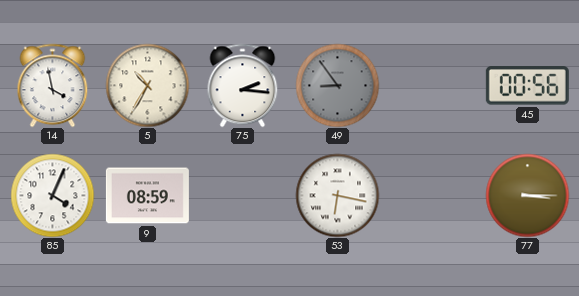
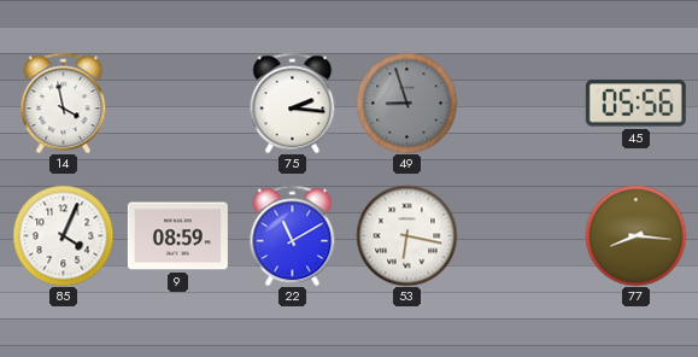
5: 10:35 -> none
49: 8:54 -> 8:57
45: 00:56 -> 05:56
22: none -> 11:10
77: 3:15 -> 8:16
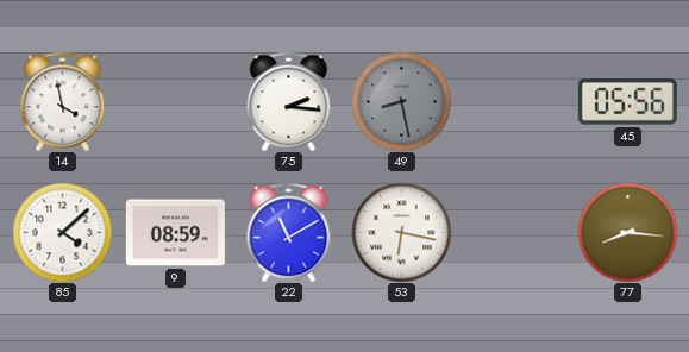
49: 8:57 -> 8:28
85: 4:04 -> 4:08
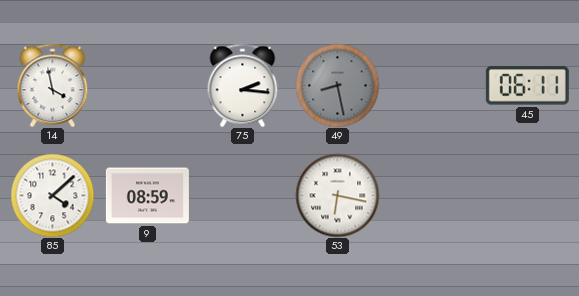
45: 05:56 -> 06:11
22: 11:10 -> none
77: 8:16 -> none
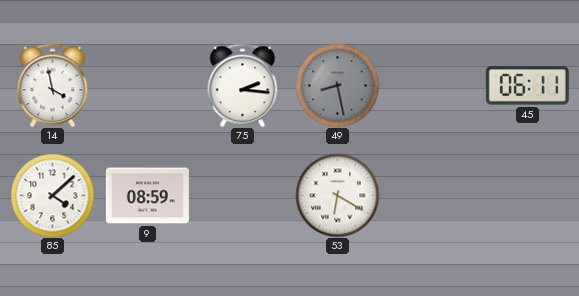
53: 6:17 -> 6:20
